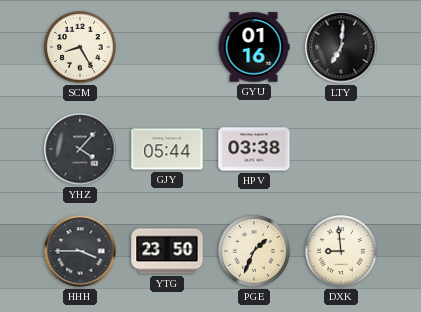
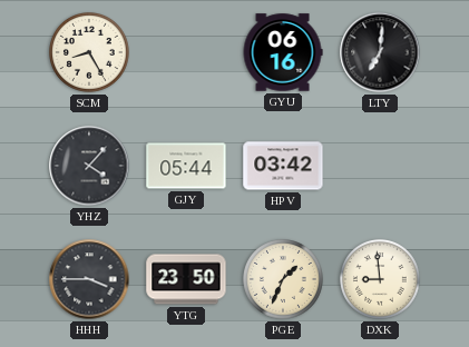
GYU: 01:16 -> 06:16
HPV: 03:38 -> 03:42
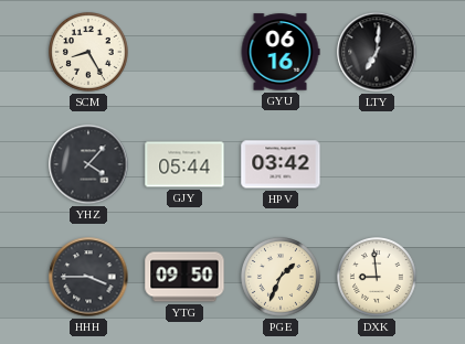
YTG: 23:50 -> 09:50
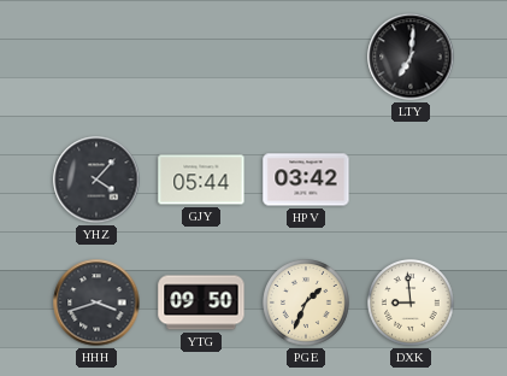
SCM: 8:25 -> none
GYU: 06:16 -> none
HHH: 3:45 -> 3:42
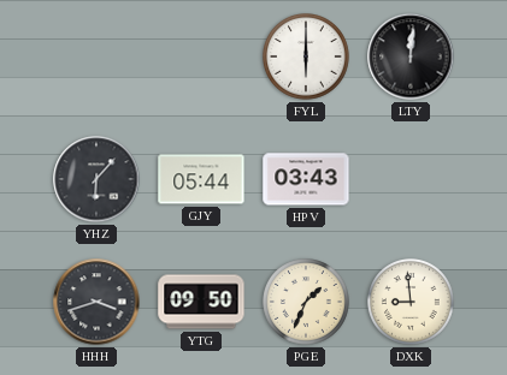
FYL: none -> 6:00
LTY: 7:01 -> 12:01
YHZ: 4:07 -> 6:07
HPV: 03:42 -> 03:43
